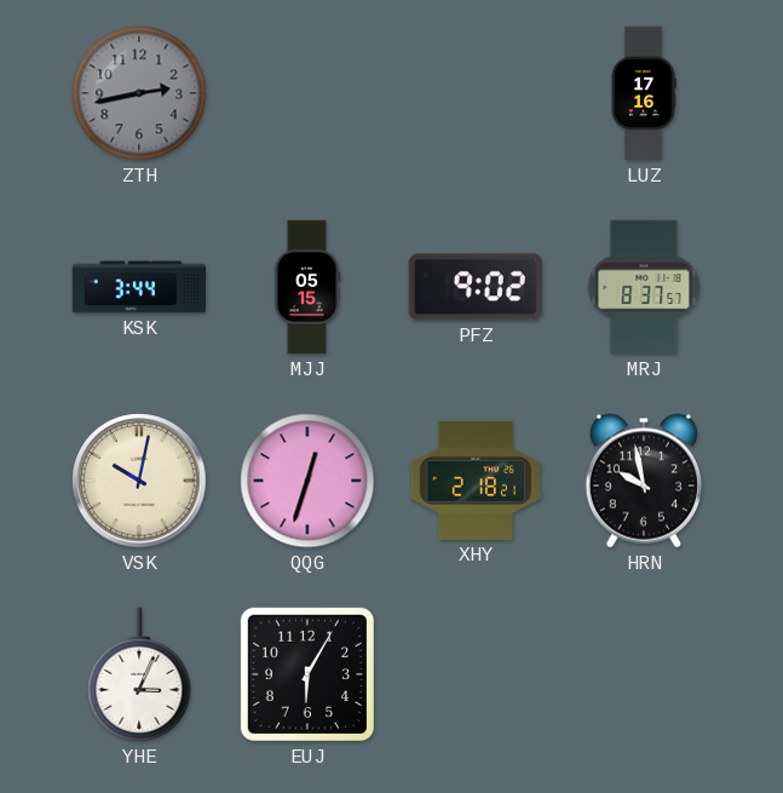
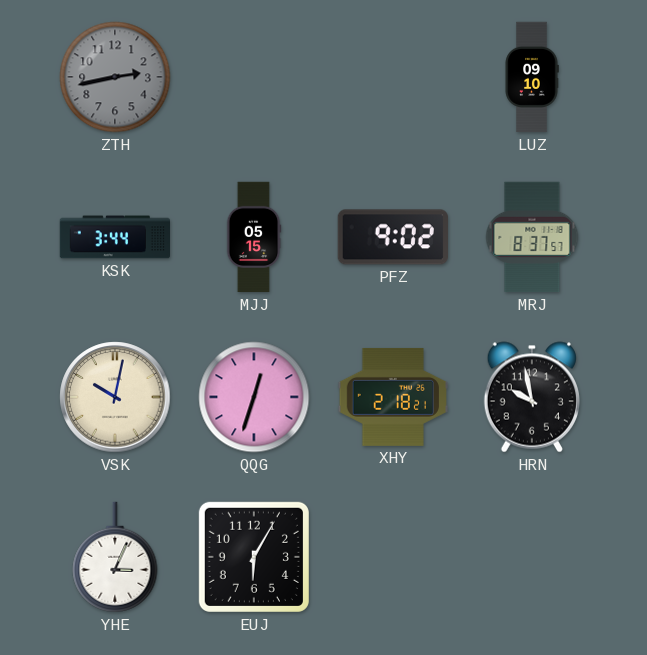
LUZ: 17:16 -> 09:10
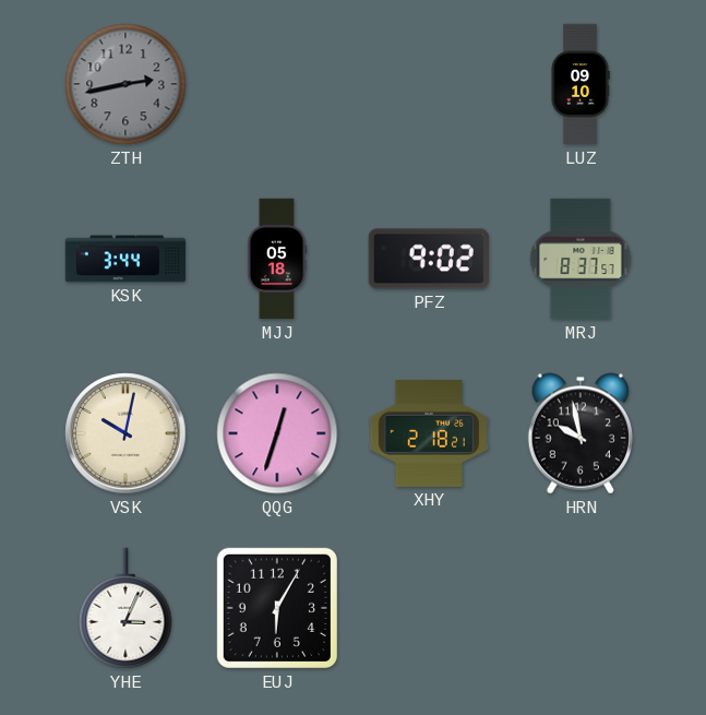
MJJ: 05:15 -> 05:18
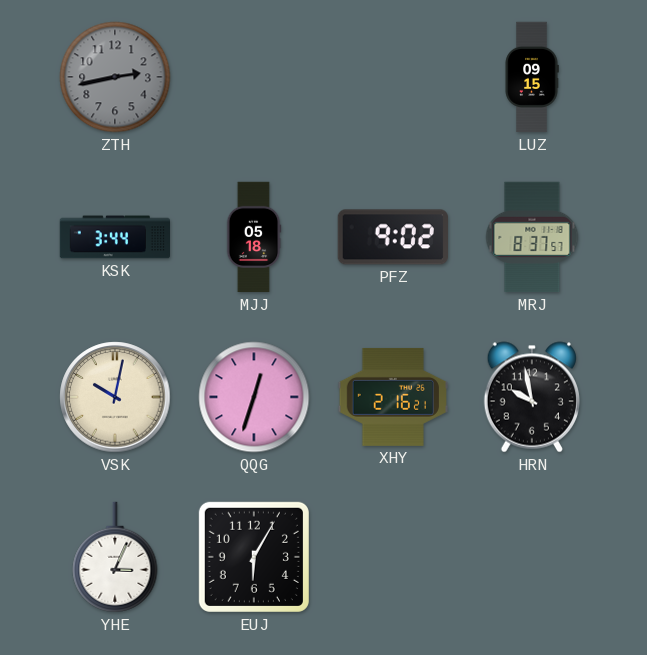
LUZ: 09:10 -> 09:15
XHY: 2:18 -> 2:16
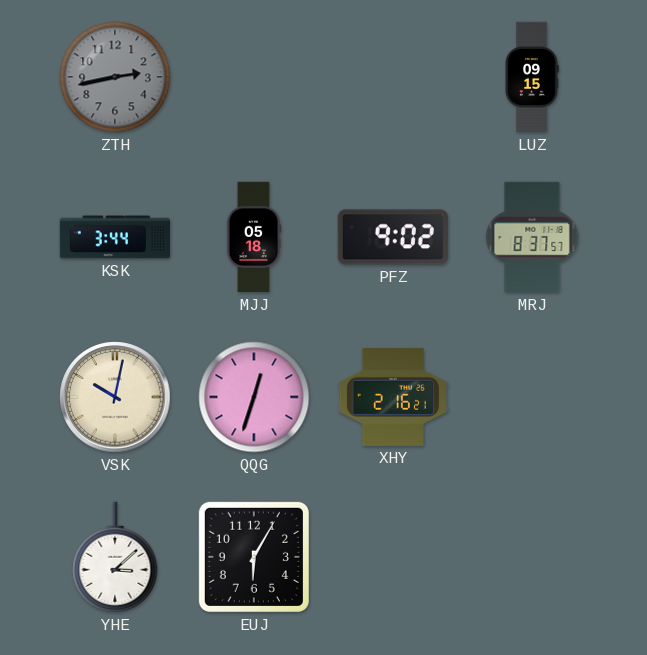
HRN: 9:58 -> none
YHE: 3:04 -> 3:08
